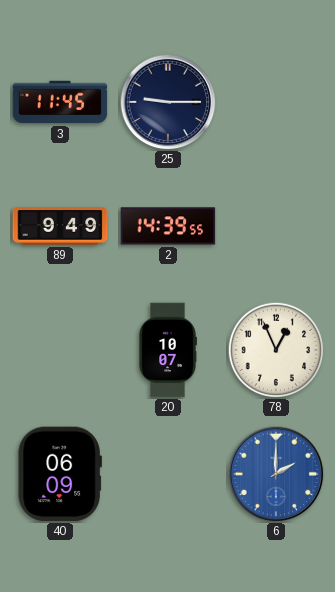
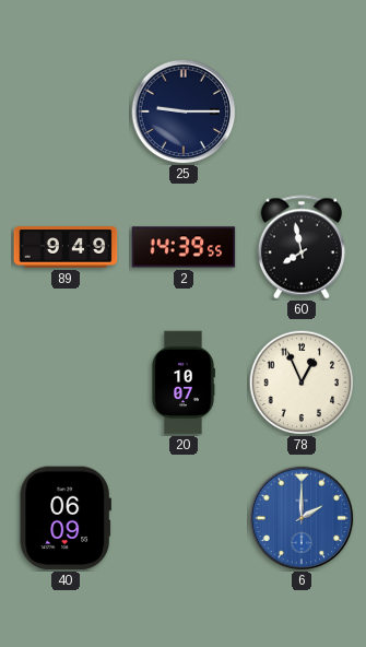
3: 11:45 -> none
60: none -> 7:58
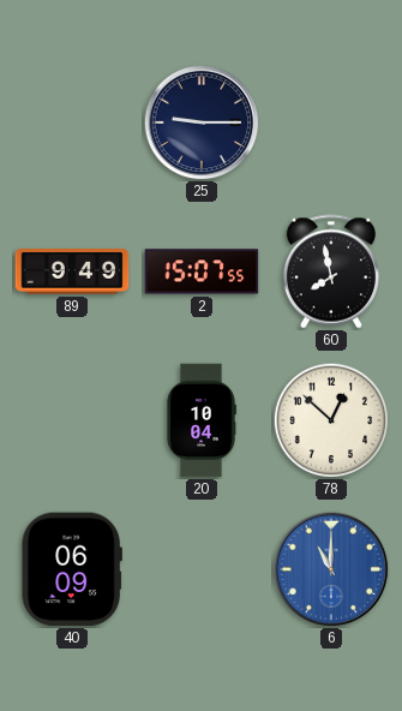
2: 14:39 -> 15:07
20: 10:07 -> 10:04
78: 12:56 -> 12:52
6: 2:00 -> 11:00
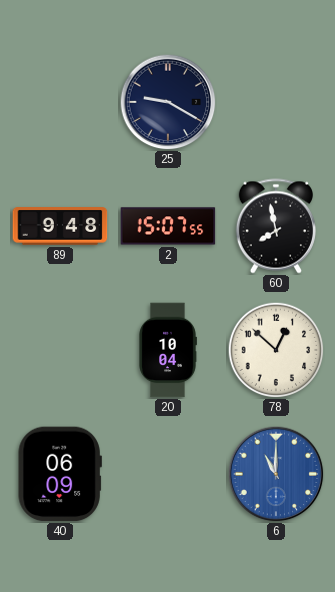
25: 9:15 -> 9:20
89: 9:49 -> 9:48
